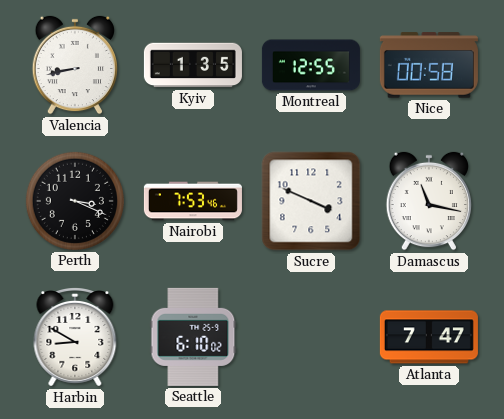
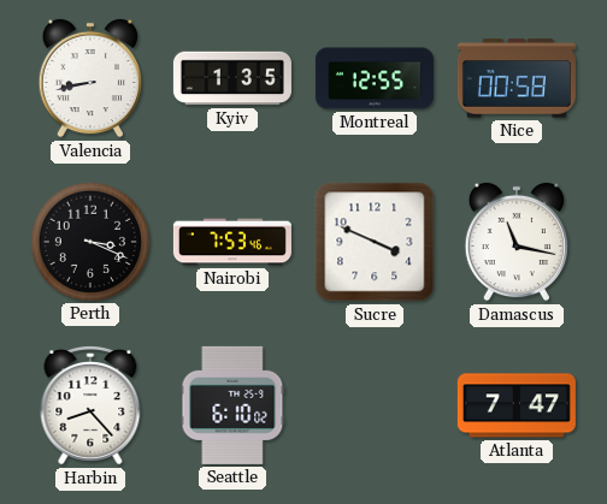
Harbin: 8:50 -> 8:23
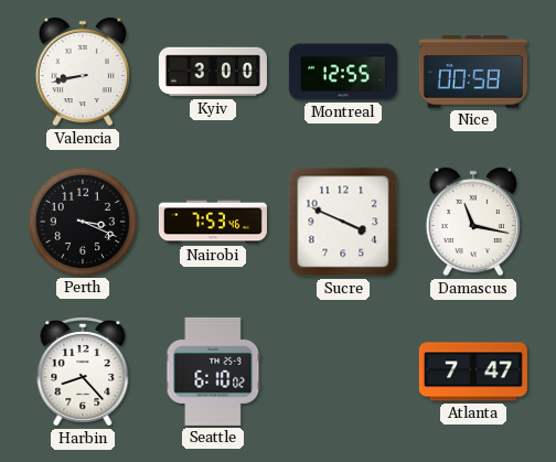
Kyiv: 1:35 -> 3:00
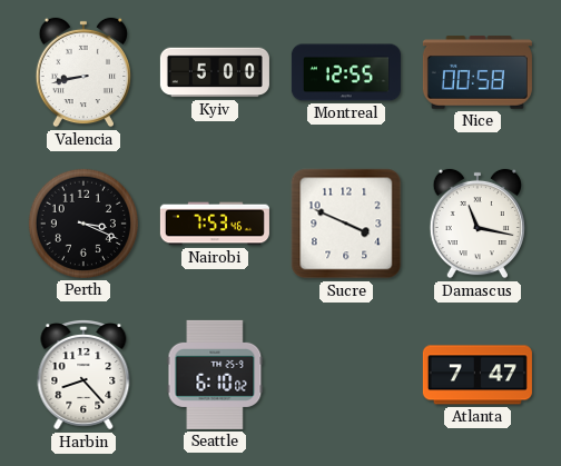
Kyiv: 3:00 -> 5:00
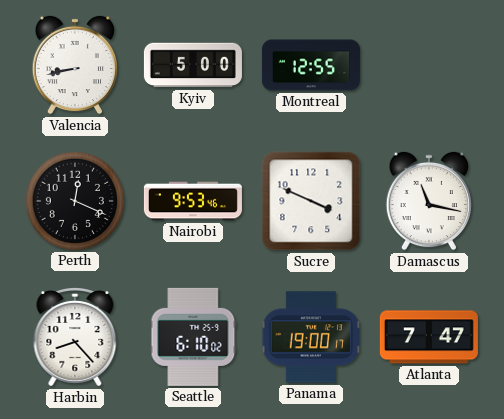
Nice: 00:58 -> none
Perth: 3:19 -> 12:19
Nairobi: 7:53 -> 9:53
Panama: none -> 19:00
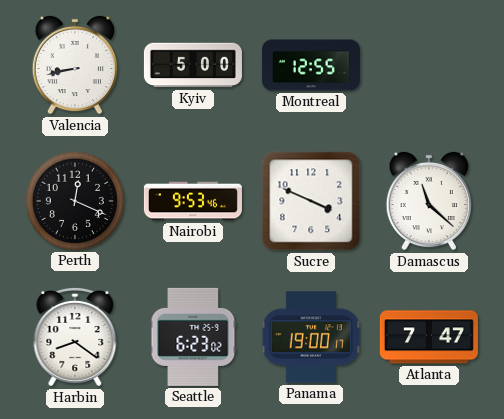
Damascus: 11:17 -> 11:22
Harbin: 8:23 -> 8:21
Seattle: 6:10 -> 6:23
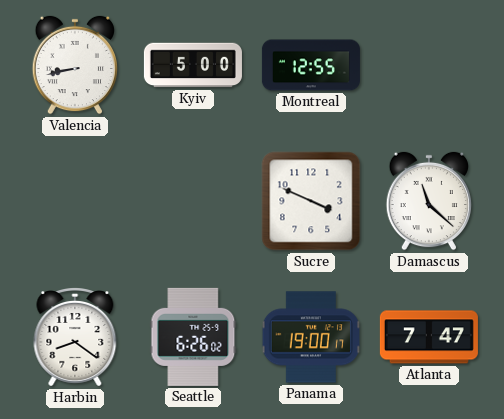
Perth: 12:19 -> none
Nairobi: 9:53 -> none
Seattle: 6:23 -> 6:26
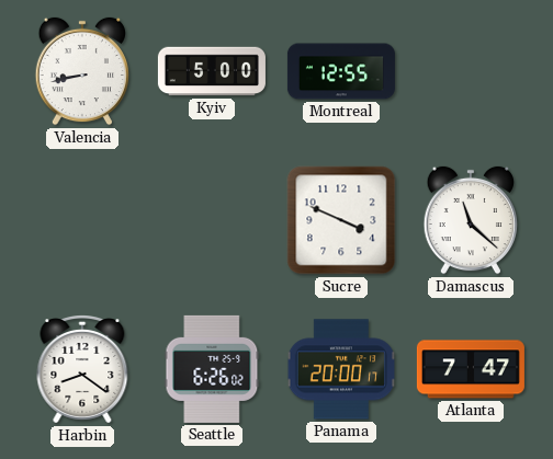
Panama: 19:00 -> 20:00
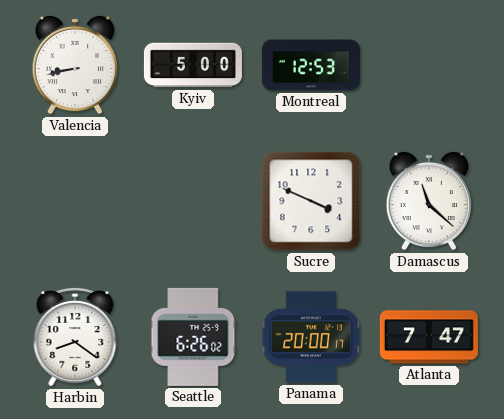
Montreal: 12:55 -> 12:53
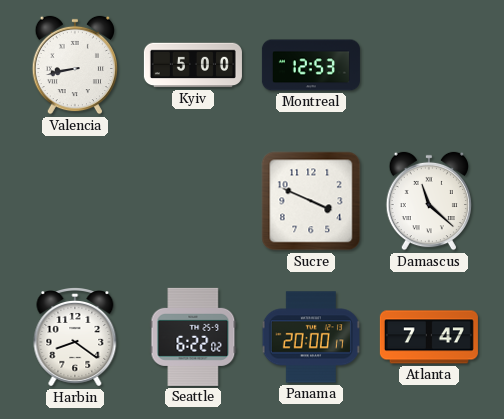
Seattle: 6:26 -> 6:22
